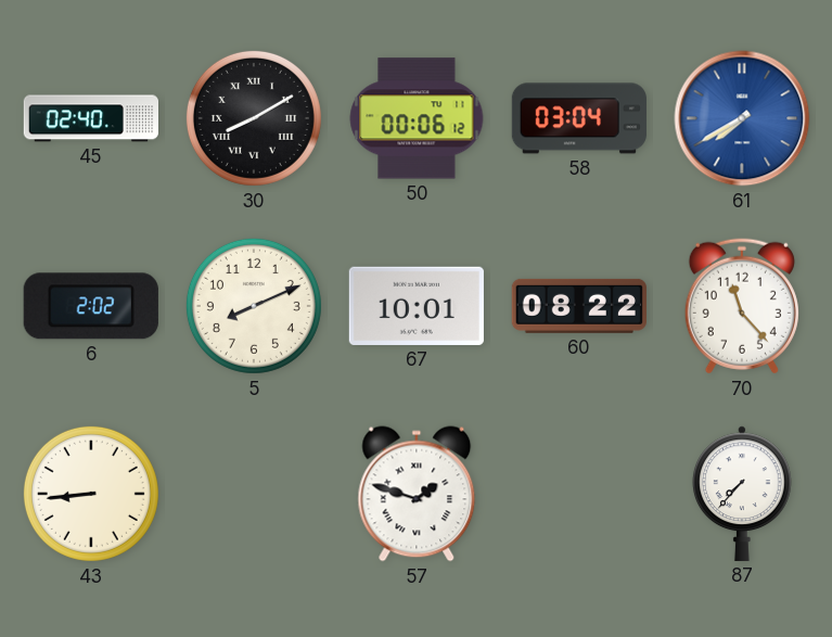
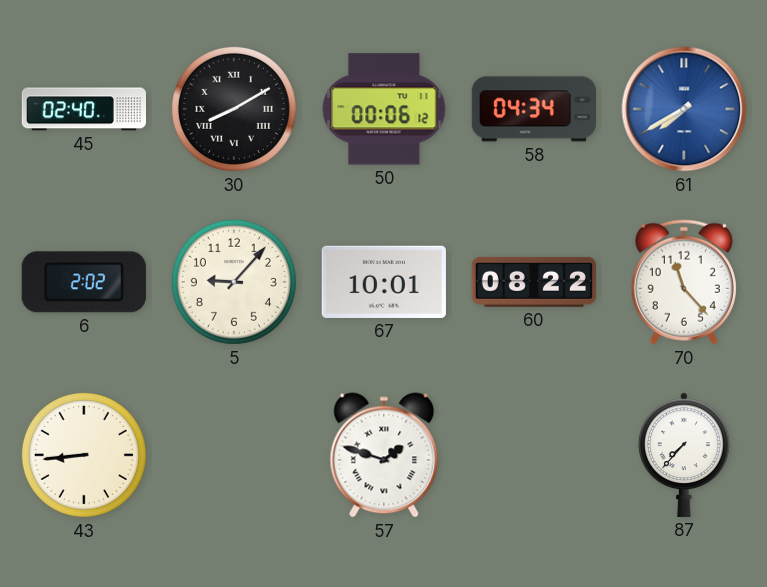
58: 03:04 -> 04:34
5: 8:11 -> 9:07
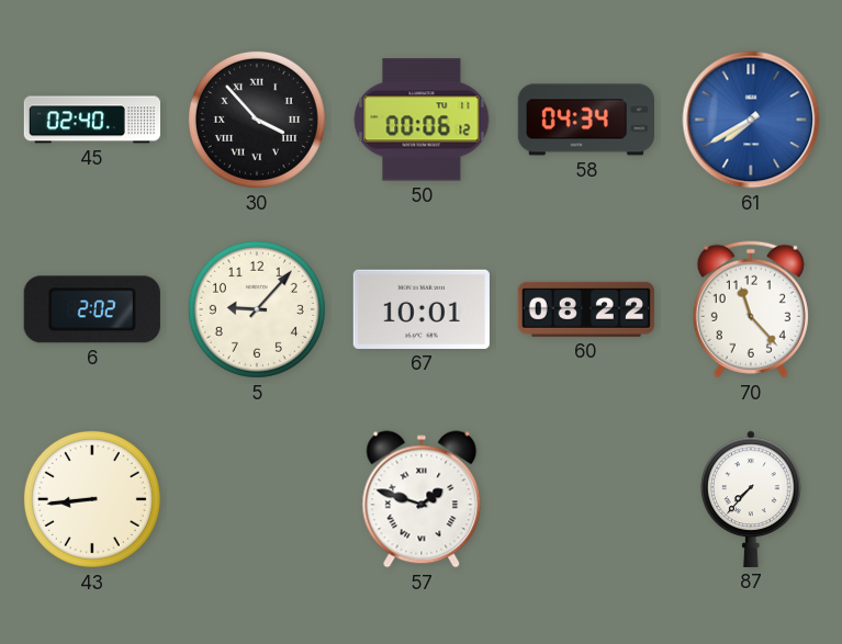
30: 8:10 -> 3:53
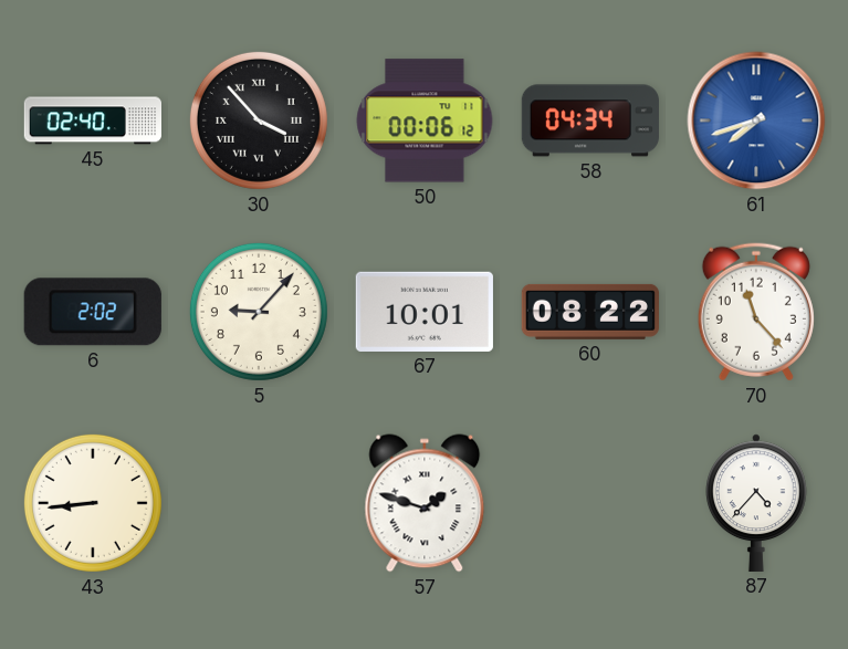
61: 7:40 -> 7:42
87: 7:37 -> 4:37
